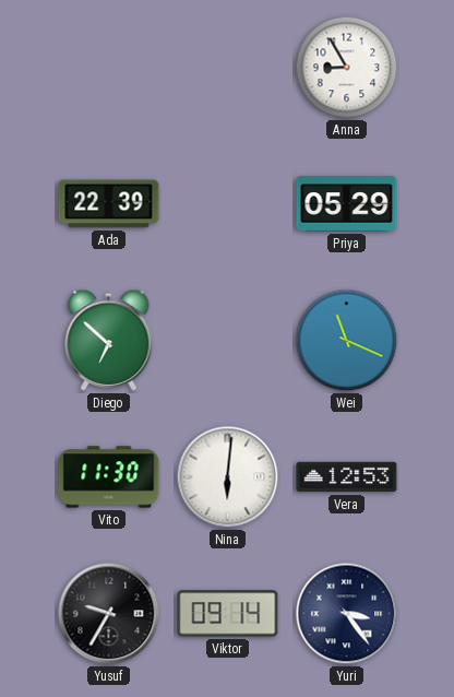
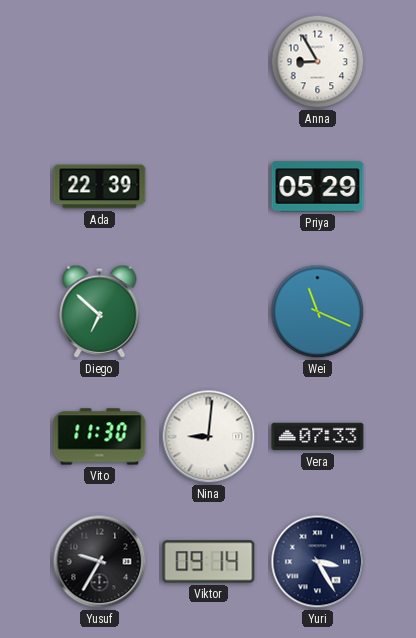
Nina: 6:01 -> 9:01
Vera: 12:53 -> 07:33
Yuri: 3:24 -> 3:25
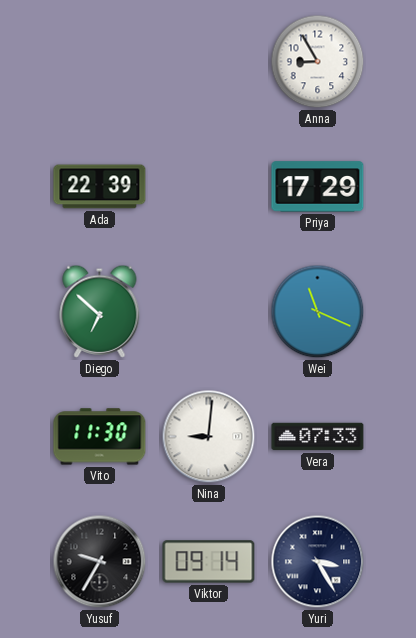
Priya: 05:29 -> 17:29
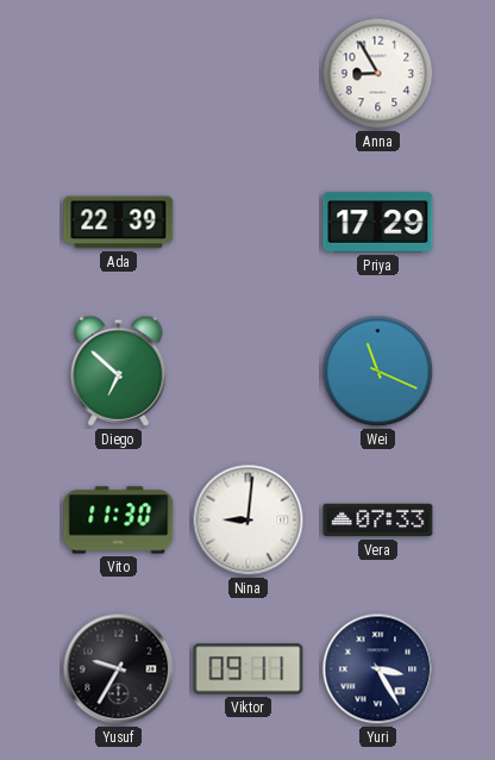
Viktor: 09:14 -> 09:11
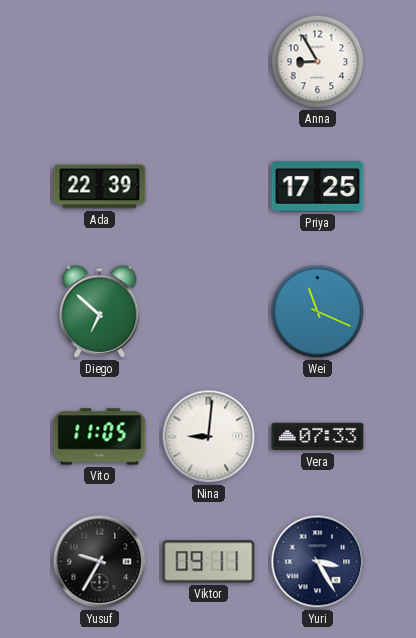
Priya: 17:29 -> 17:25
Vito: 11:30 -> 11:05
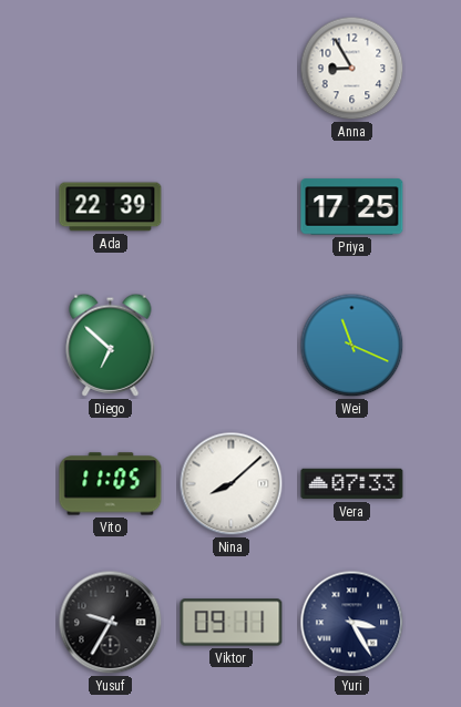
Nina: 9:01 -> 8:08
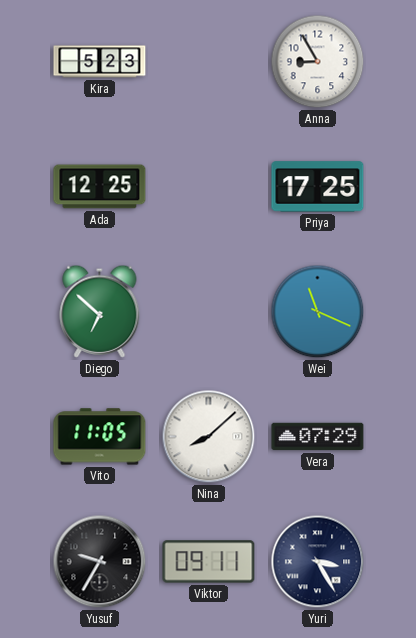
Kira: none -> 5:23
Ada: 22:39 -> 12:25
Vera: 07:33 -> 07:29
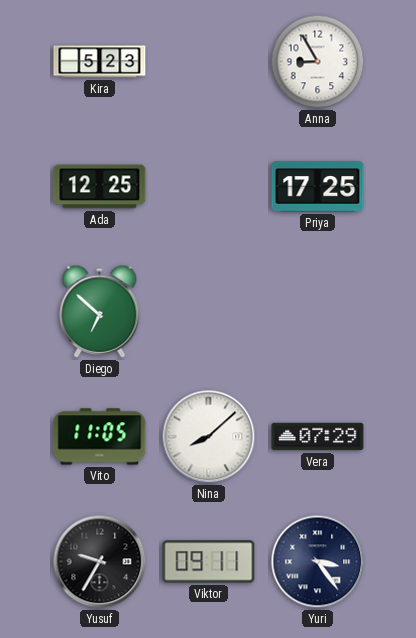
Wei: 11:19 -> none
Yuri: 3:25 -> 3:24
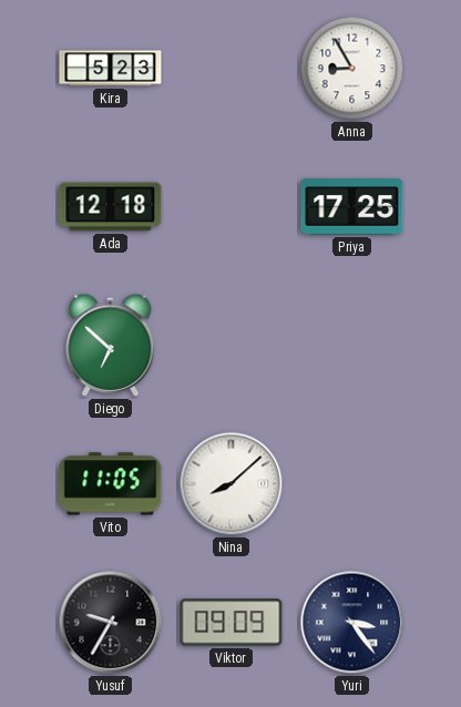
Ada: 12:25 -> 12:18
Vera: 07:29 -> none
Viktor: 09:11 -> 09:09
